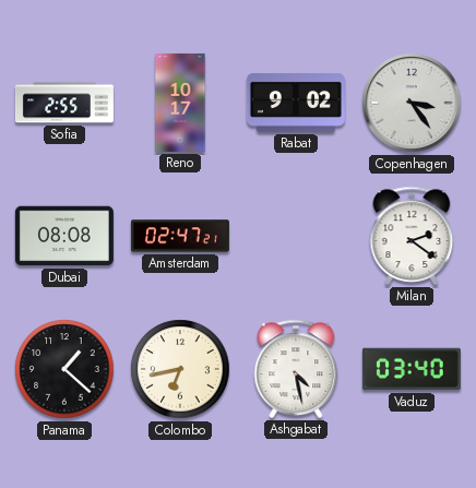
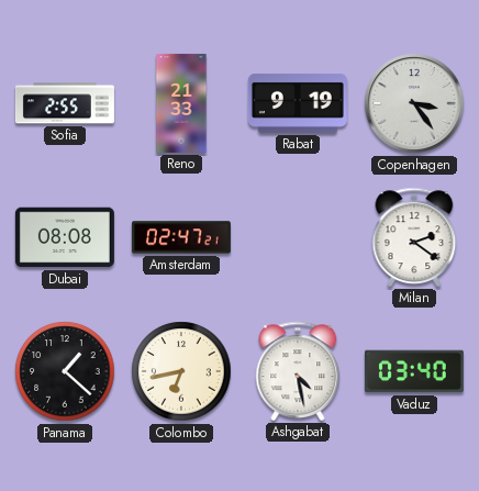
Reno: 10:17 -> 21:33
Rabat: 9:02 -> 9:19
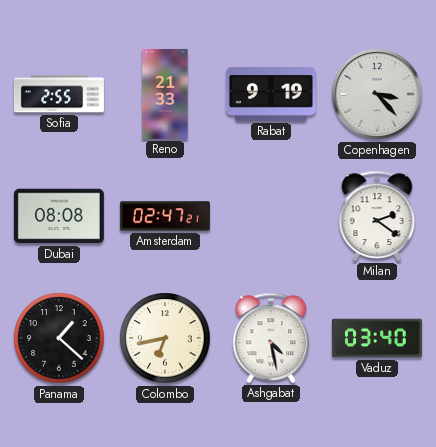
Copenhagen: 3:24 -> 3:23
